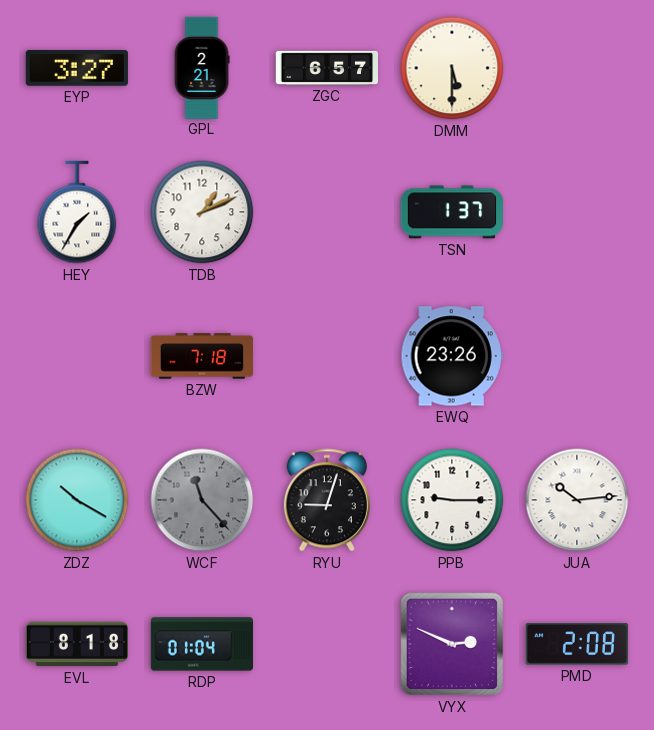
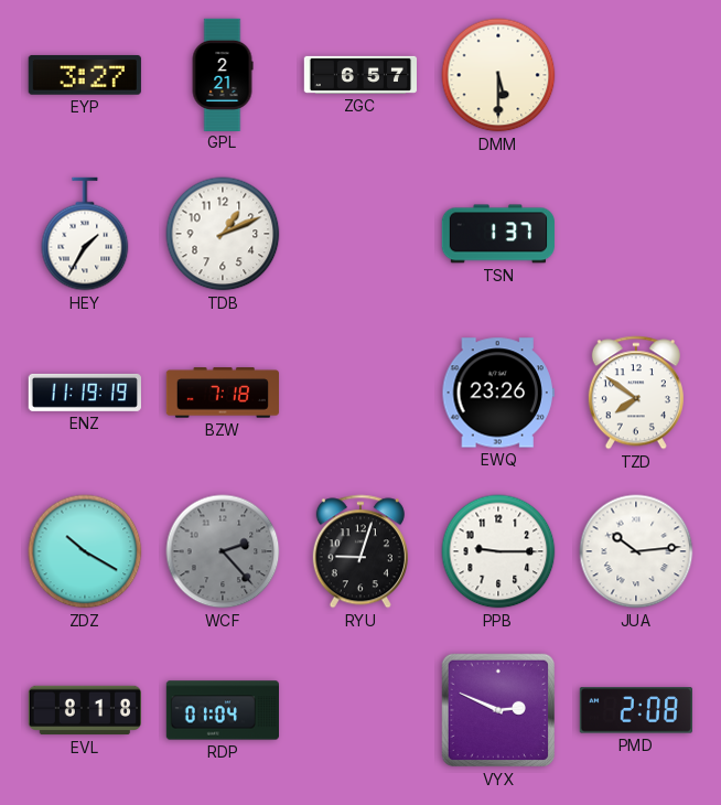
ENZ: none -> 11:19
TZD: none -> 7:51
WCF: 11:23 -> 2:23
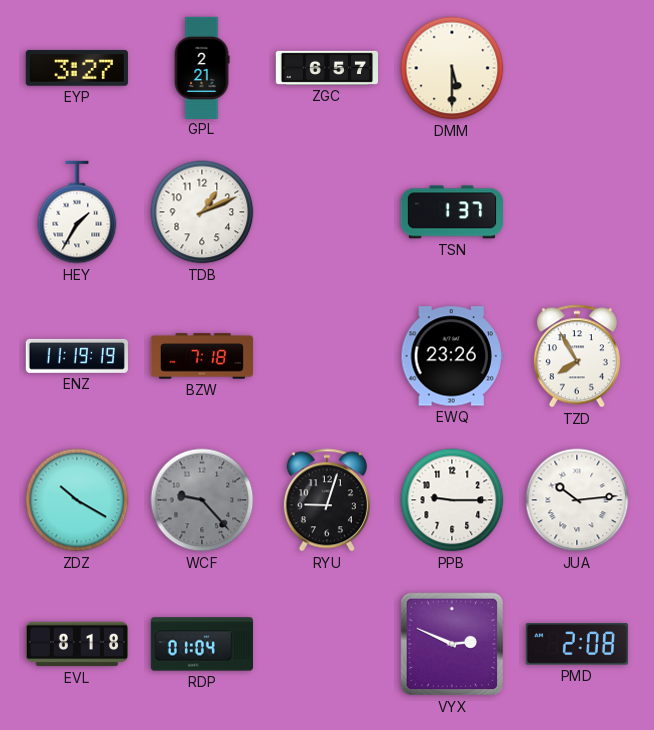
TZD: 7:51 -> 7:55
WCF: 2:23 -> 9:23
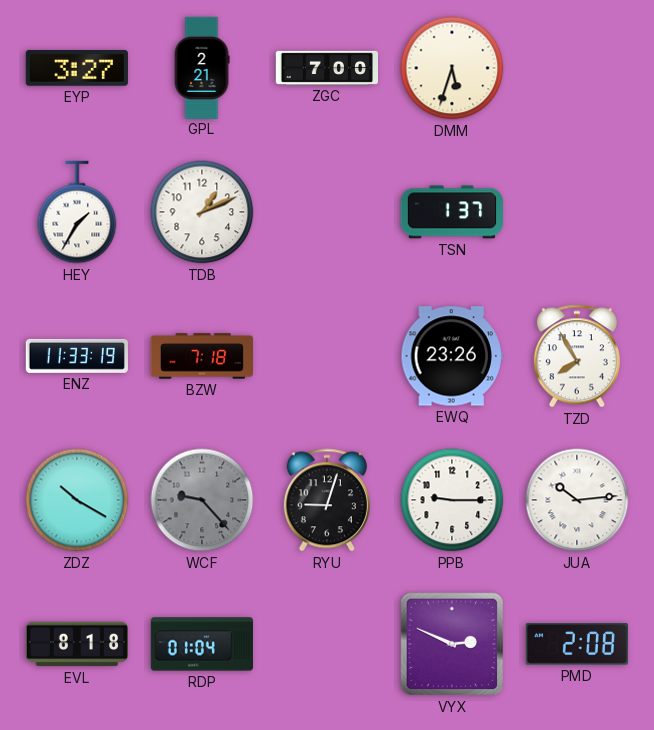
ZGC: 6:57 -> 7:00
DMM: 5:30 -> 5:33
ENZ: 11:19 -> 11:33
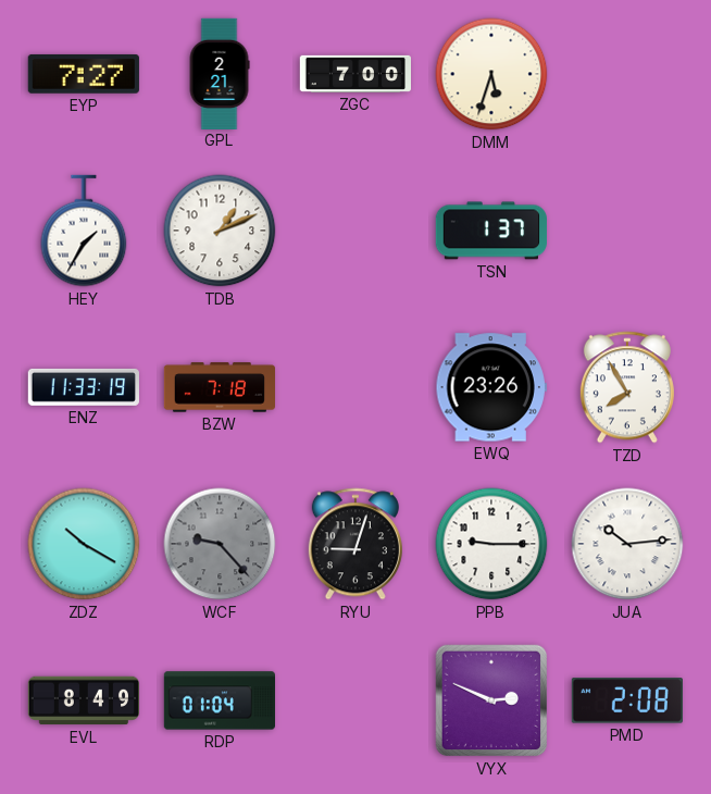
EYP: 3:27 -> 7:27
EVL: 8:18 -> 8:49
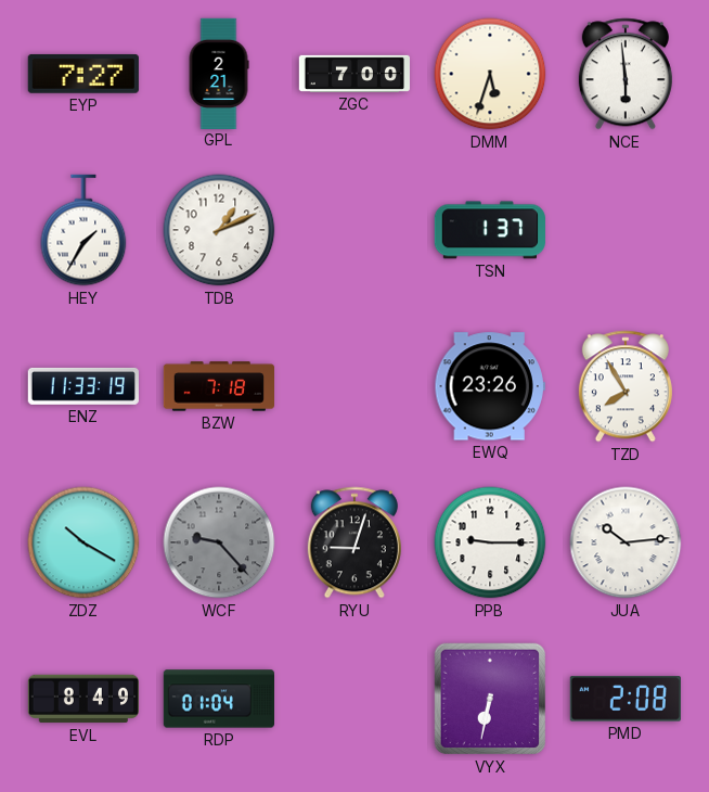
NCE: none -> 5:59
VYX: 2:49 -> 6:32
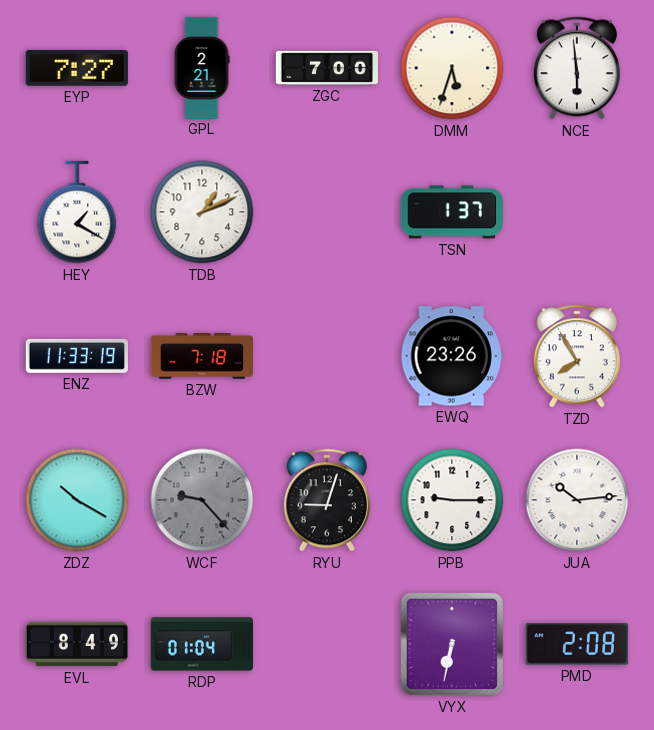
HEY: 1:35 -> 1:20
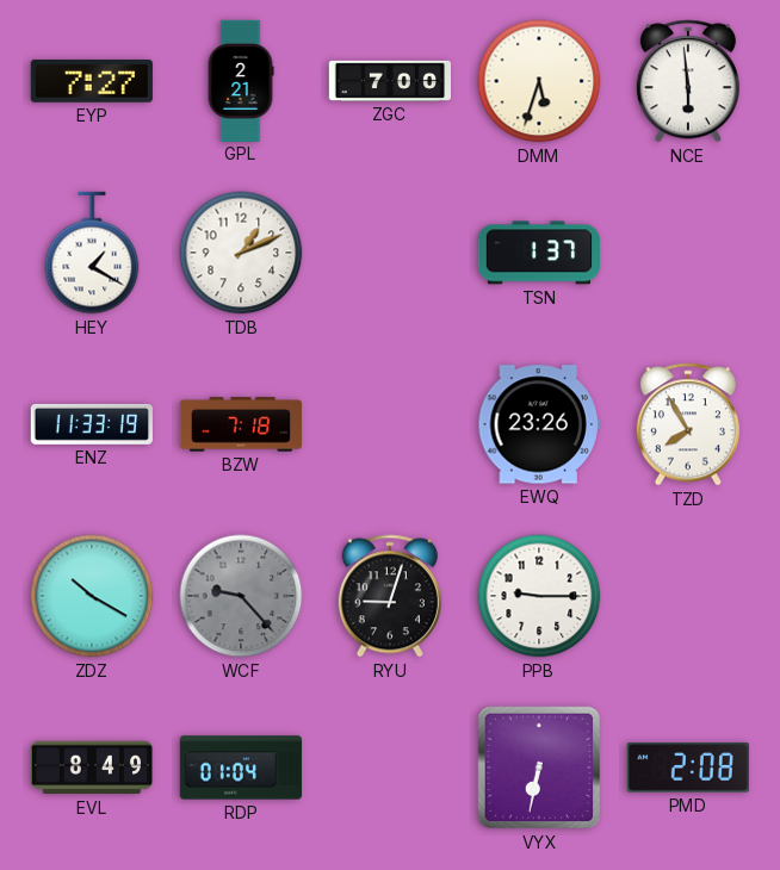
JUA: 10:14 -> none
